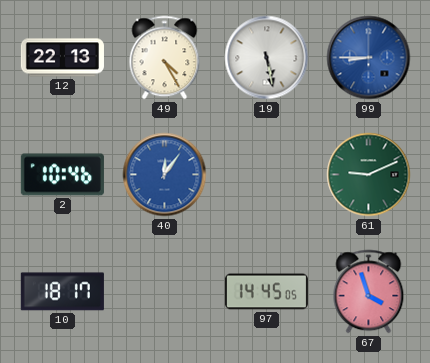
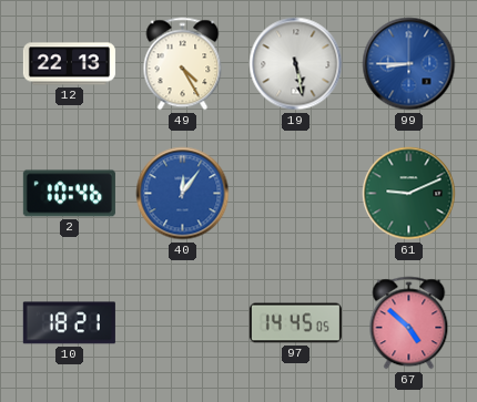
10: 18:17 -> 18:21
67: 3:57 -> 4:52
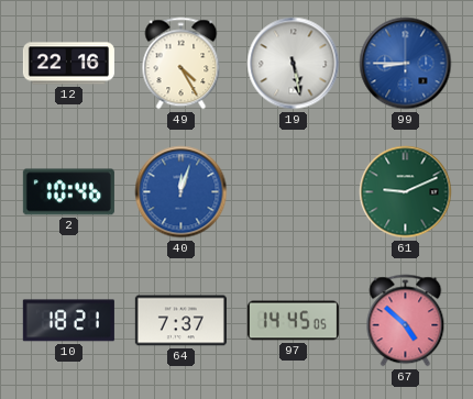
12: 22:13 -> 22:16
40: 12:06 -> 12:03
64: none -> 7:37
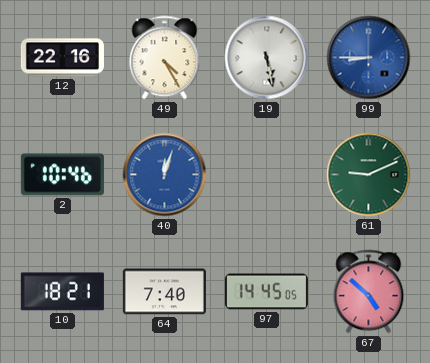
64: 7:37 -> 7:40
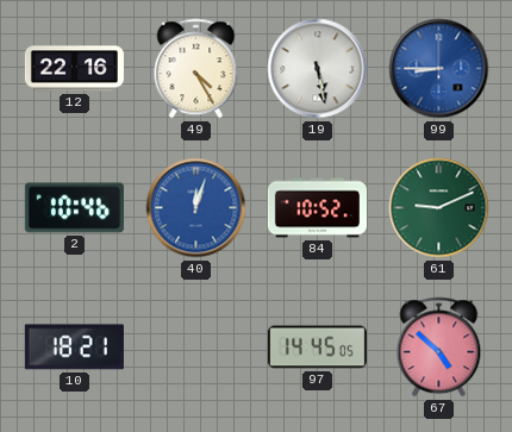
84: none -> 10:52
64: 7:40 -> none
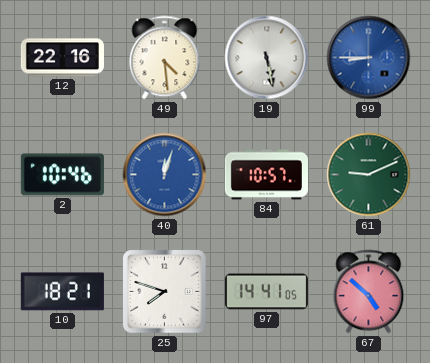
49: 4:25 -> 4:29
84: 10:52 -> 10:57
25: none -> 7:48
97: 14:45 -> 14:41
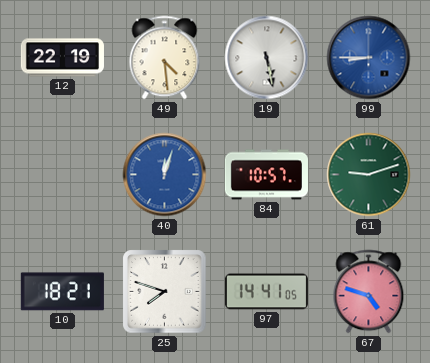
12: 22:16 -> 22:19
2: 10:46 -> none
61: 9:11 -> 9:12
67: 4:52 -> 4:48
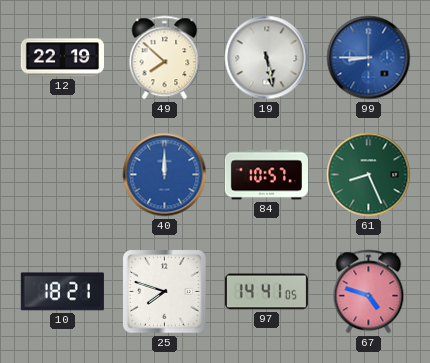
49: 4:29 -> 7:52
40: 12:03 -> 12:00
61: 9:12 -> 8:26
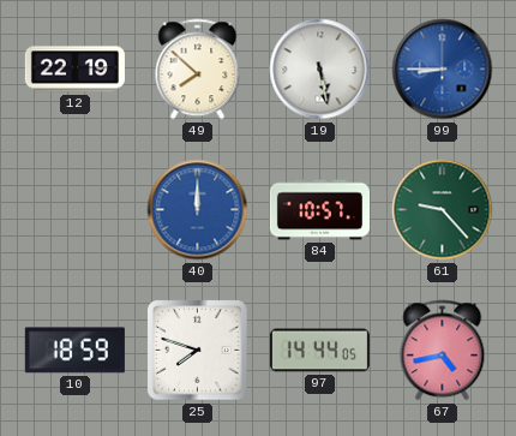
61: 8:26 -> 9:23
10: 18:21 -> 18:59
97: 14:41 -> 14:44
67: 4:48 -> 4:43
